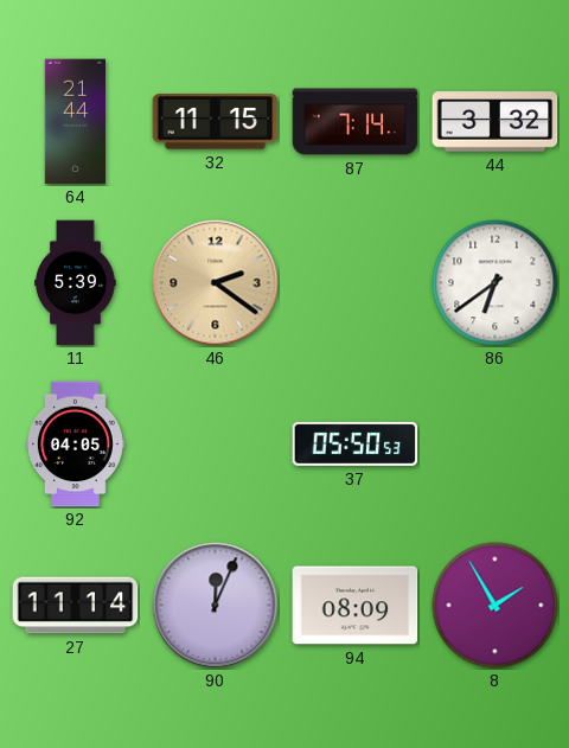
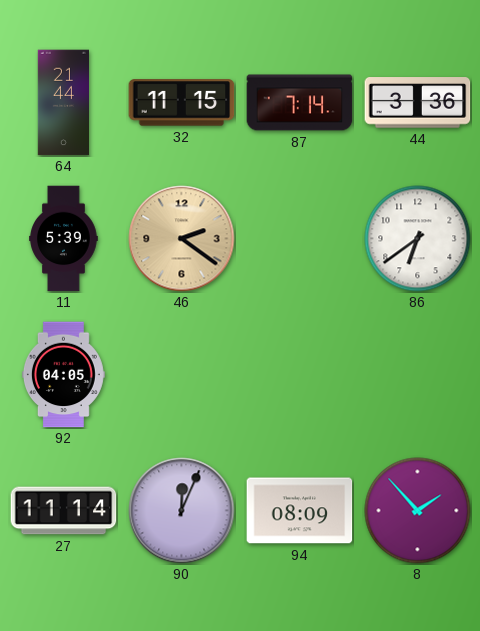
44: 3:32 -> 3:36
37: 05:50 -> none
8: 1:55 -> 1:53
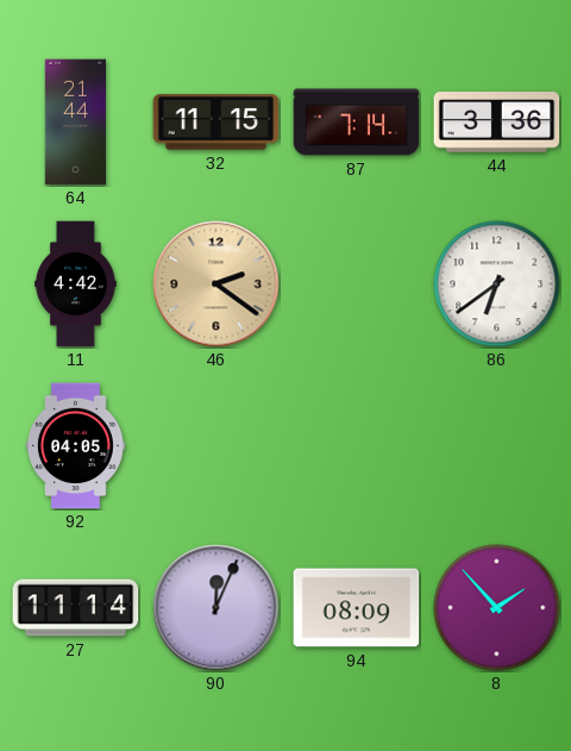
11: 5:39 -> 4:42
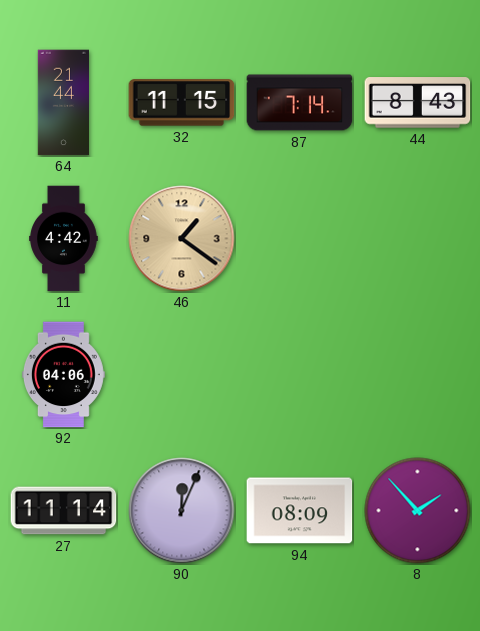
44: 3:36 -> 8:43
46: 2:21 -> 1:21
86: 6:39 -> none
92: 04:05 -> 04:06
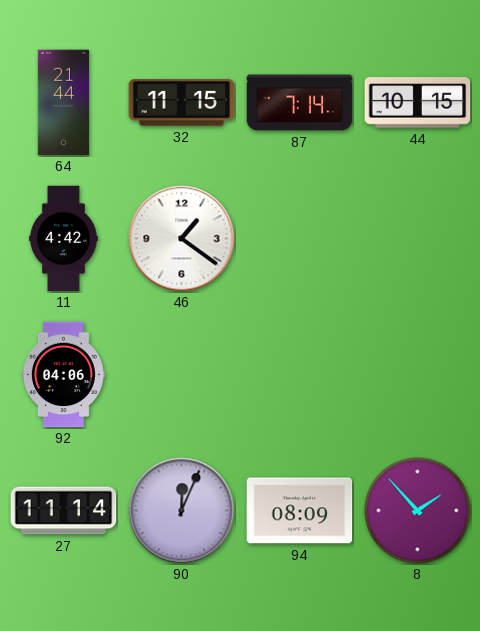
44: 8:43 -> 10:15
46 dial: champagne -> white
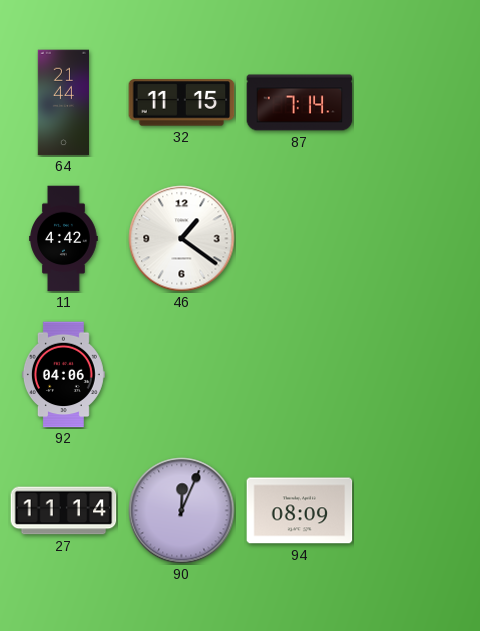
44: 10:15 -> none
8: 1:53 -> none
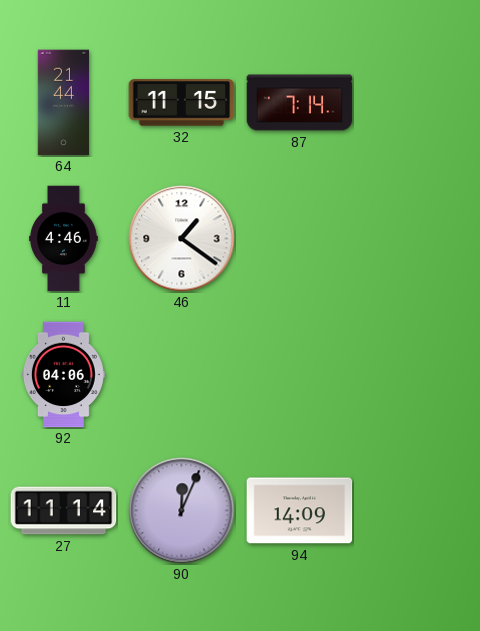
11: 4:42 -> 4:46
94: 08:09 -> 14:09
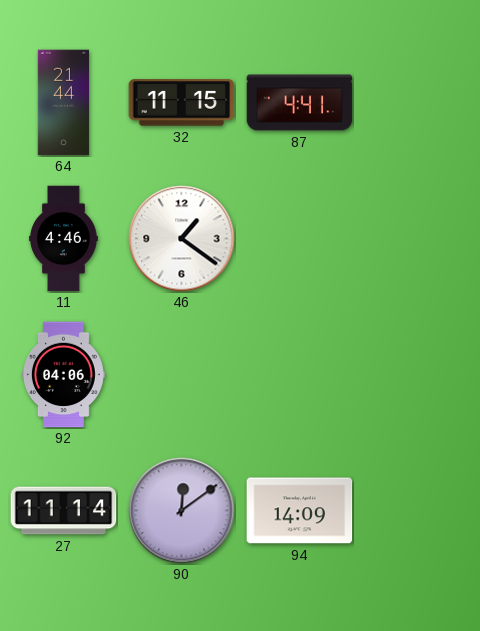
87: 7:14 -> 4:41
90: 12:04 -> 12:09
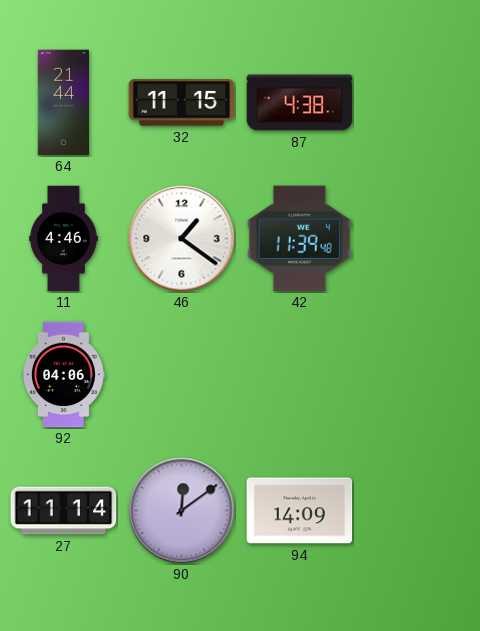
87: 4:41 -> 4:38
42: none -> 11:39
